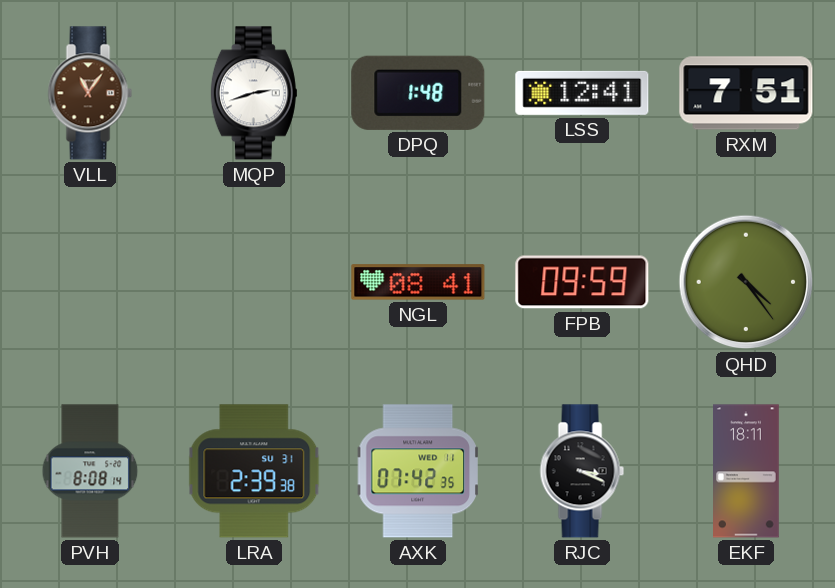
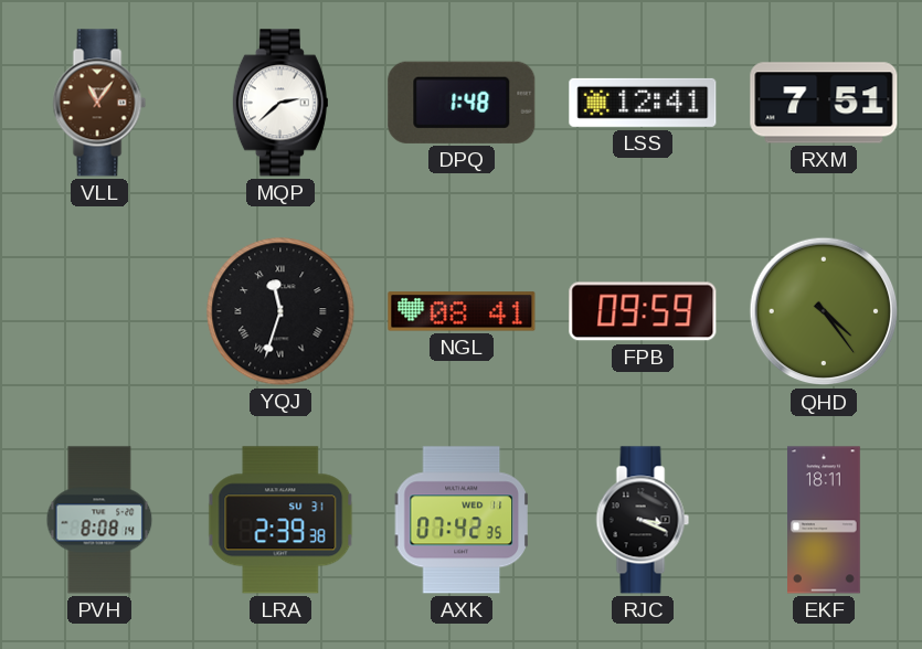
MQP: 2:42 -> 2:38
YQJ: none -> 11:33
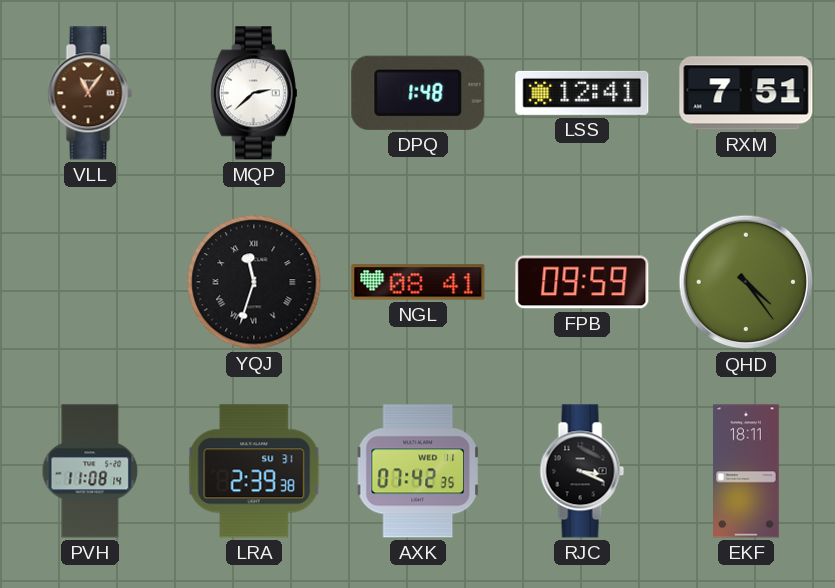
PVH: 8:08 -> 11:08
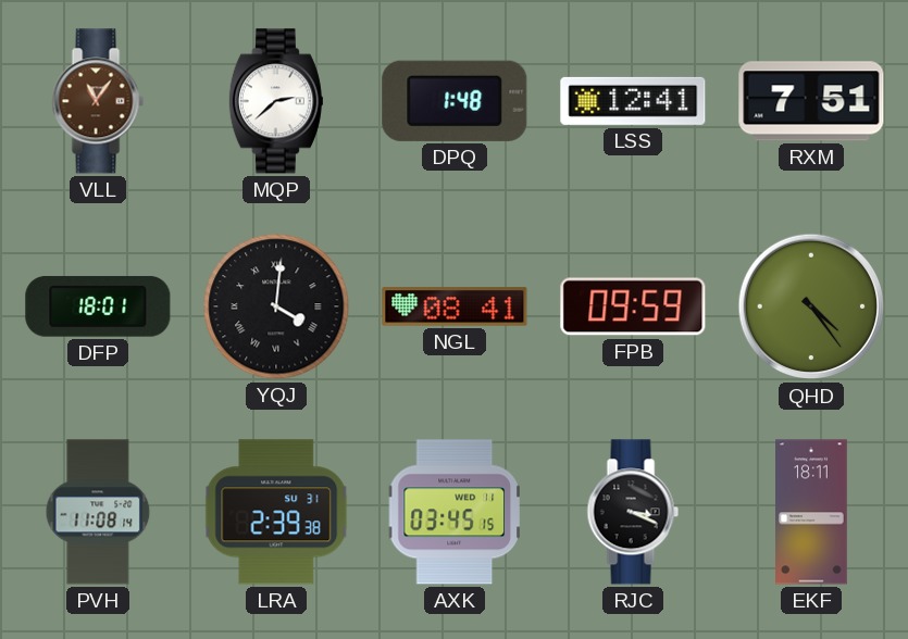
DFP: none -> 18:01
YQJ: 11:33 -> 4:01
AXK: 07:42 -> 03:45
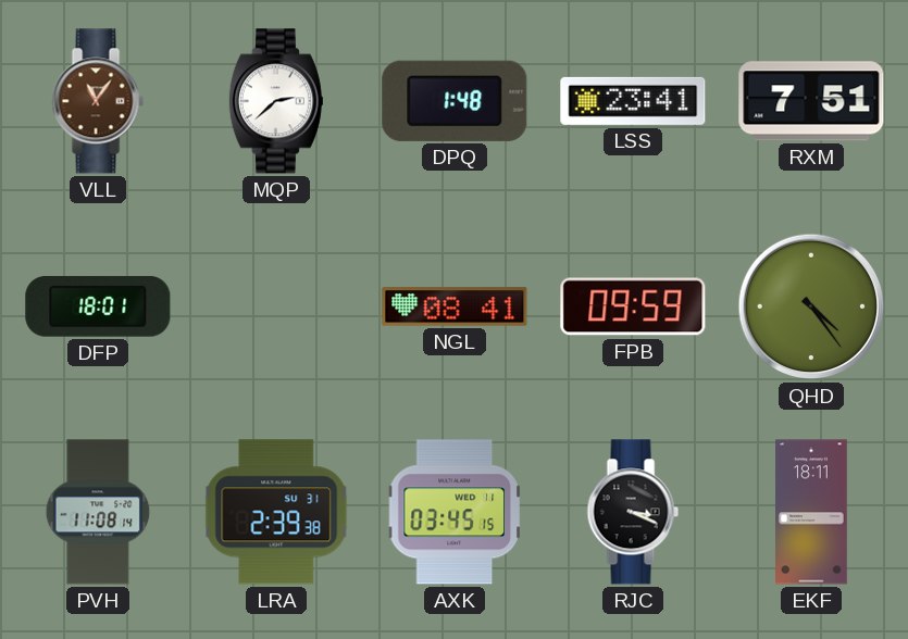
LSS: 12:41 -> 23:41
YQJ: 4:01 -> none
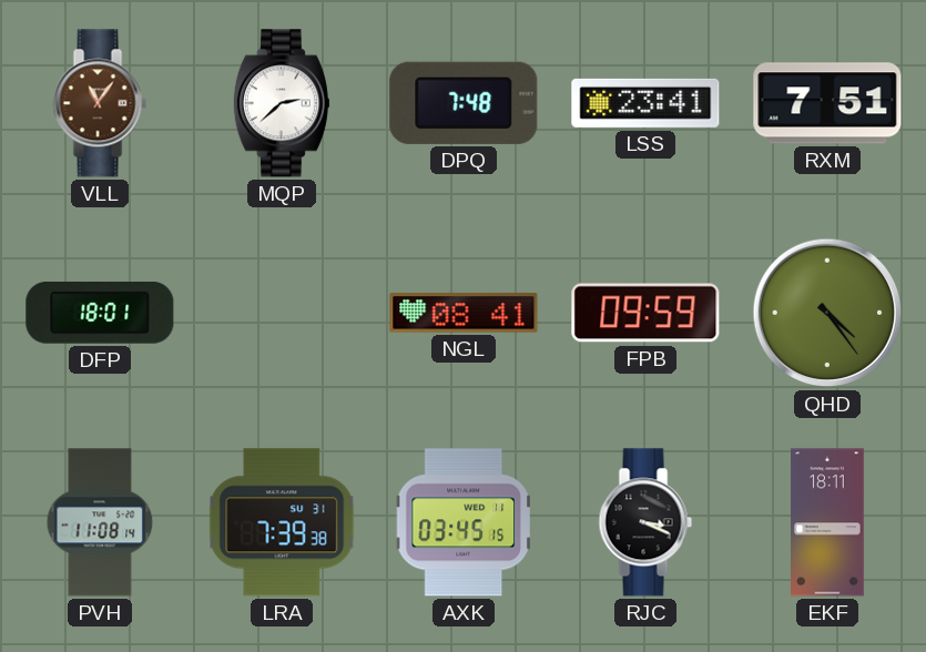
DPQ: 1:48 -> 7:48
LRA: 2:39 -> 7:39
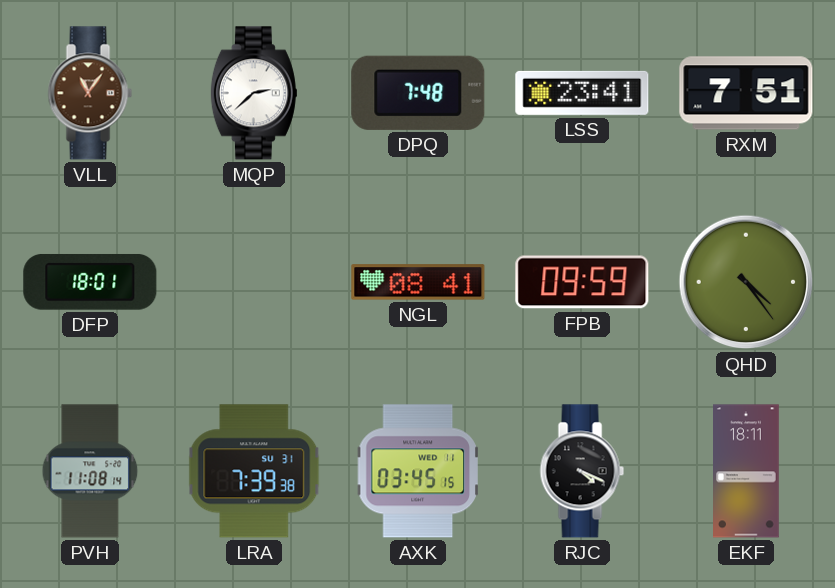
RJC: 3:19 -> 4:19
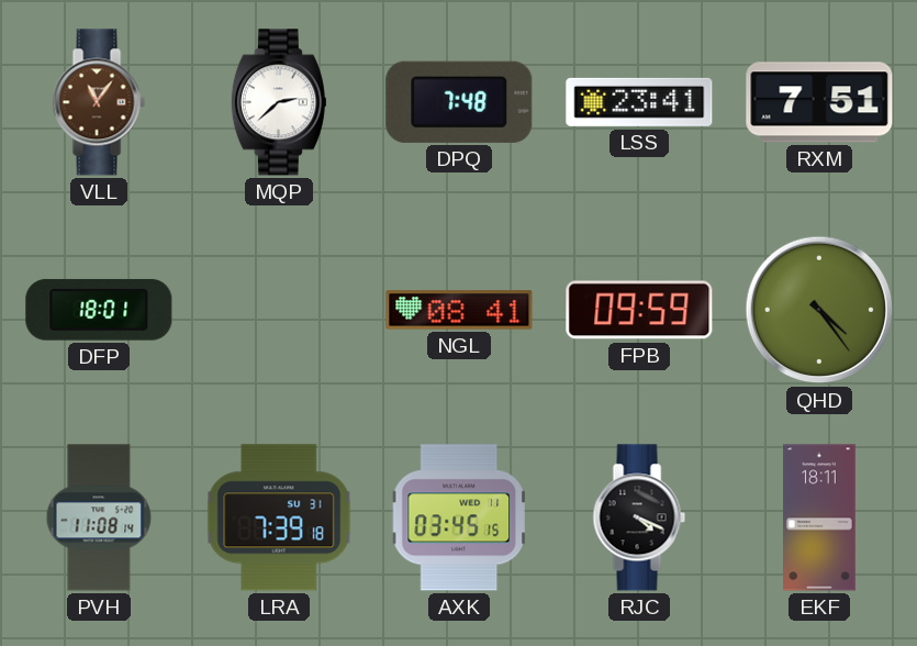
LRA: 7:39:38 -> 7:39:18
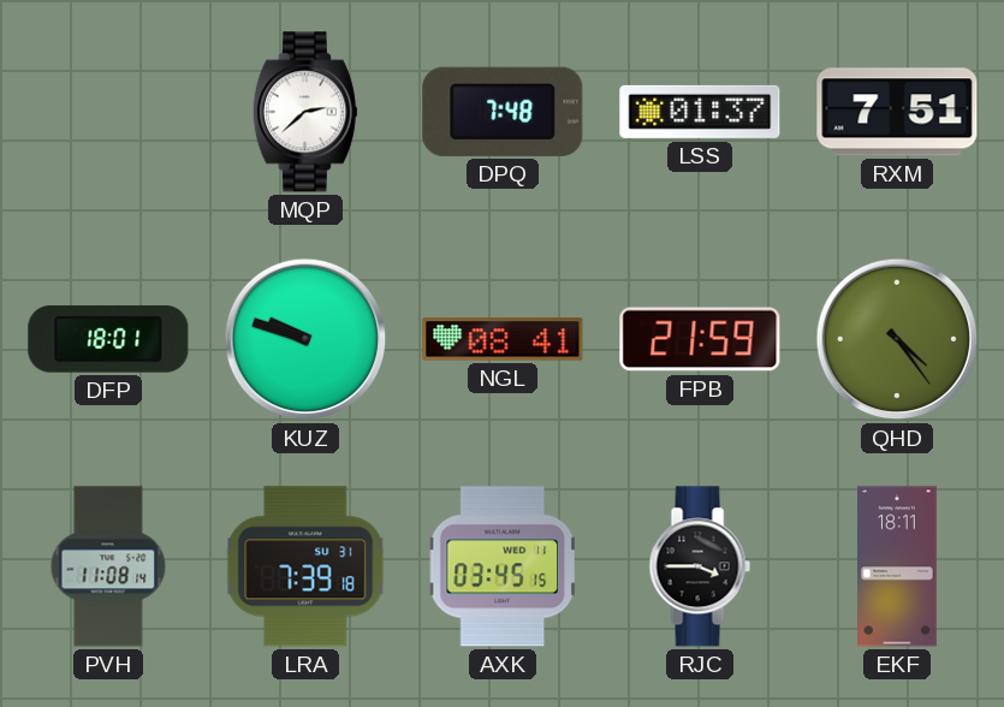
VLL: 11:06 -> none
LSS: 23:41 -> 01:37
KUZ: none -> 9:48
FPB: 09:59 -> 21:59
RJC: 4:19 -> 3:45
